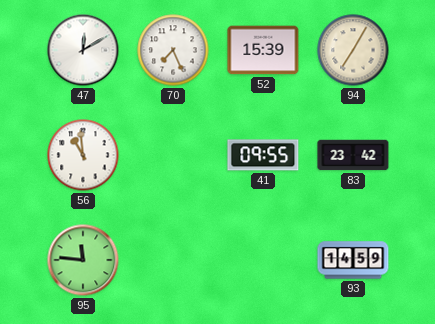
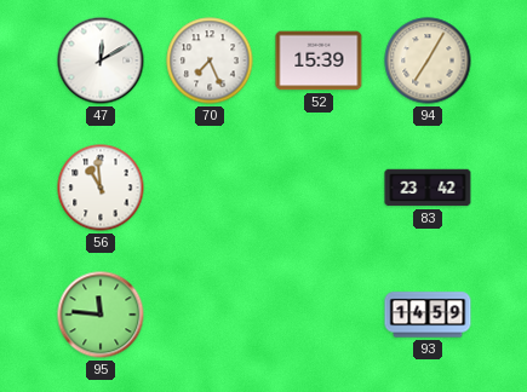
41: 09:55 -> none
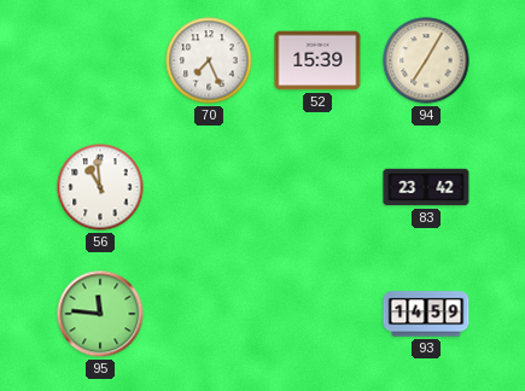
47: 12:10 -> none
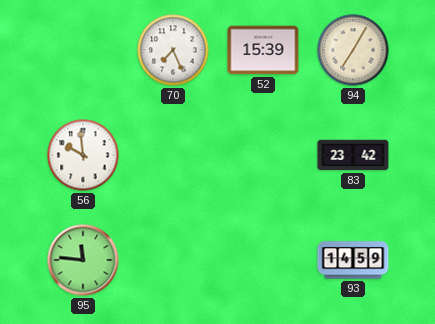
56: 10:59 -> 9:59
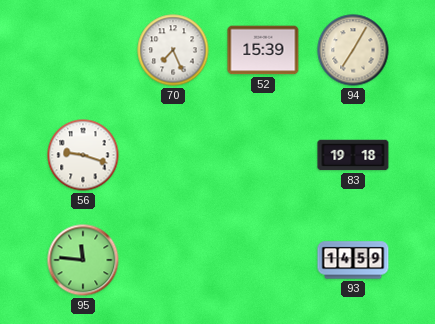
56: 9:59 -> 9:18
83: 23:42 -> 19:18
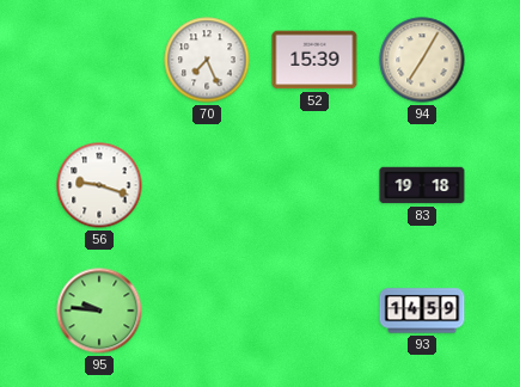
95: 11:46 -> 9:46
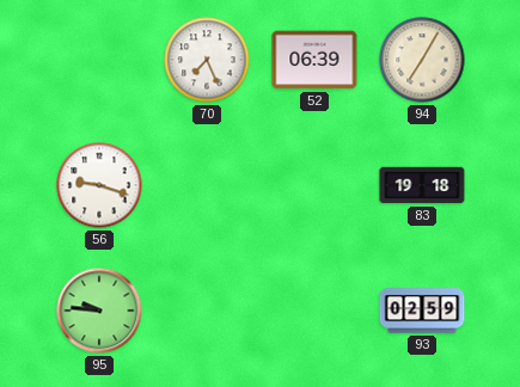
52: 15:39 -> 06:39
93: 14:59 -> 02:59
